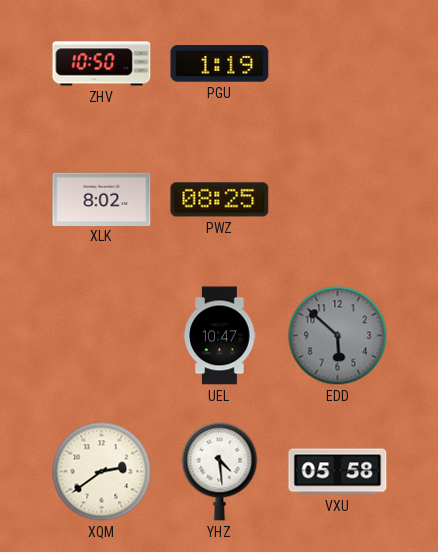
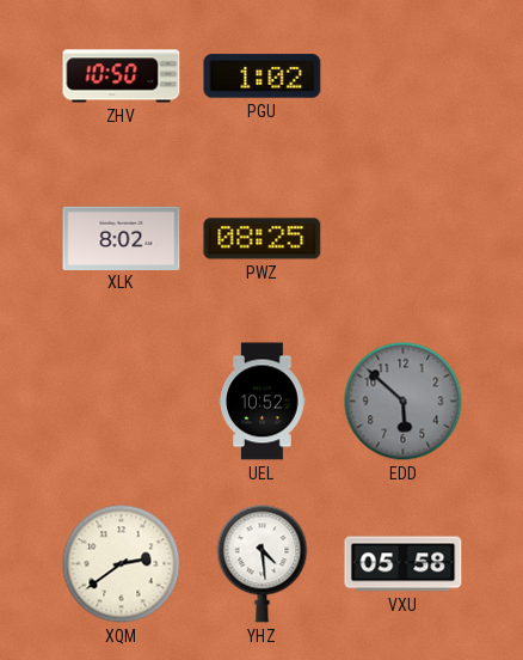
PGU: 1:19 -> 1:02
UEL: 10:47 -> 10:52
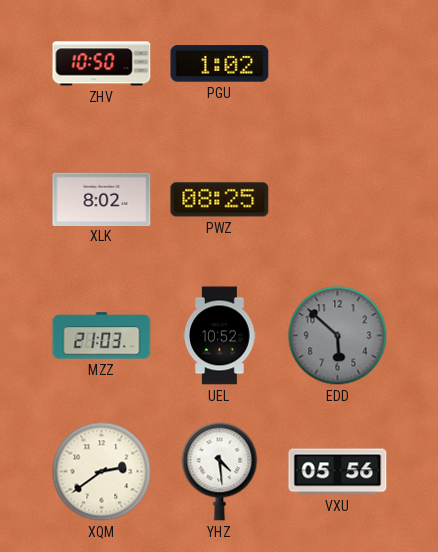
MZZ: none -> 21:03
VXU: 05:58 -> 05:56
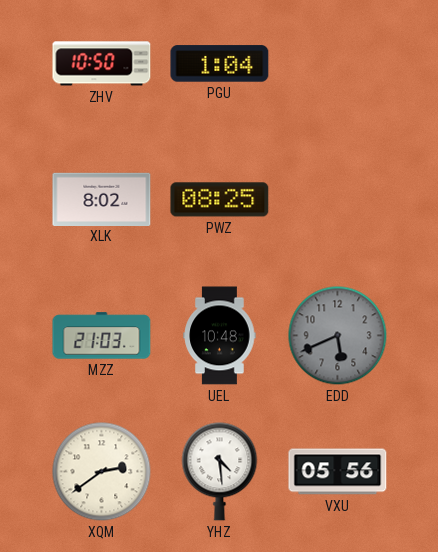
PGU: 1:02 -> 1:04
UEL: 10:52 -> 10:48
EDD: 5:52 -> 5:41
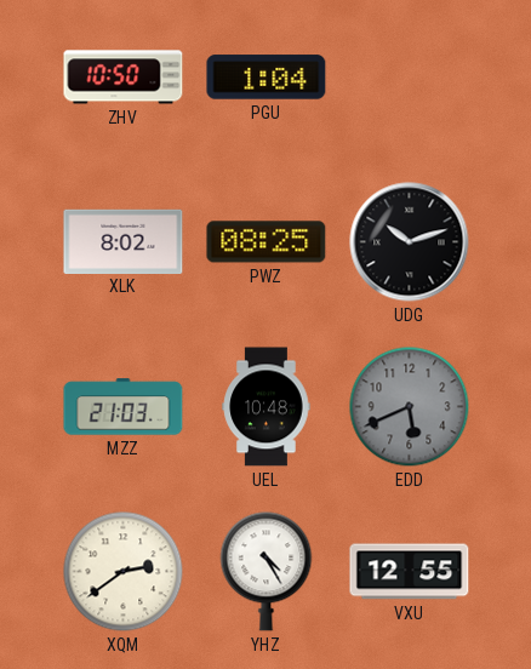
UDG: none -> 10:12
YHZ: 4:29 -> 4:25
VXU: 05:56 -> 12:55
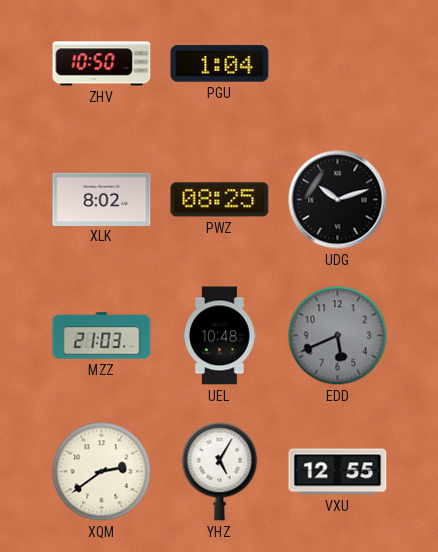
YHZ: 4:25 -> 5:05
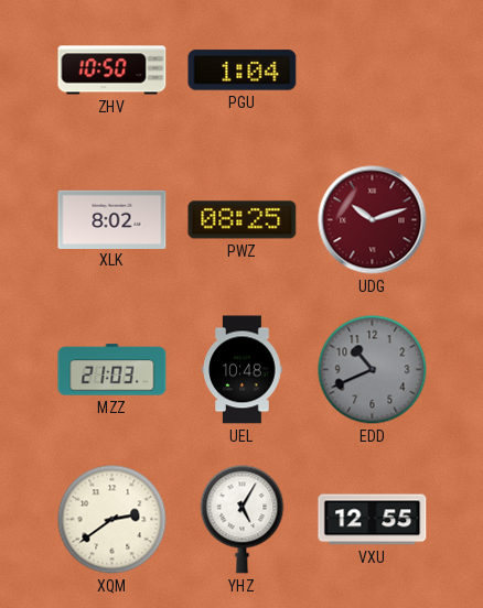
UDG dial: black -> burgundy
EDD: 5:41 -> 10:41
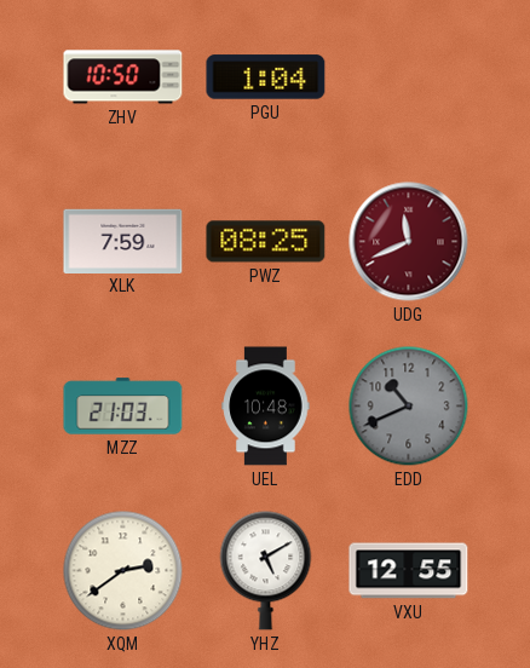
XLK: 8:02 -> 7:59
UDG: 10:12 -> 11:41
YHZ: 5:05 -> 5:10
